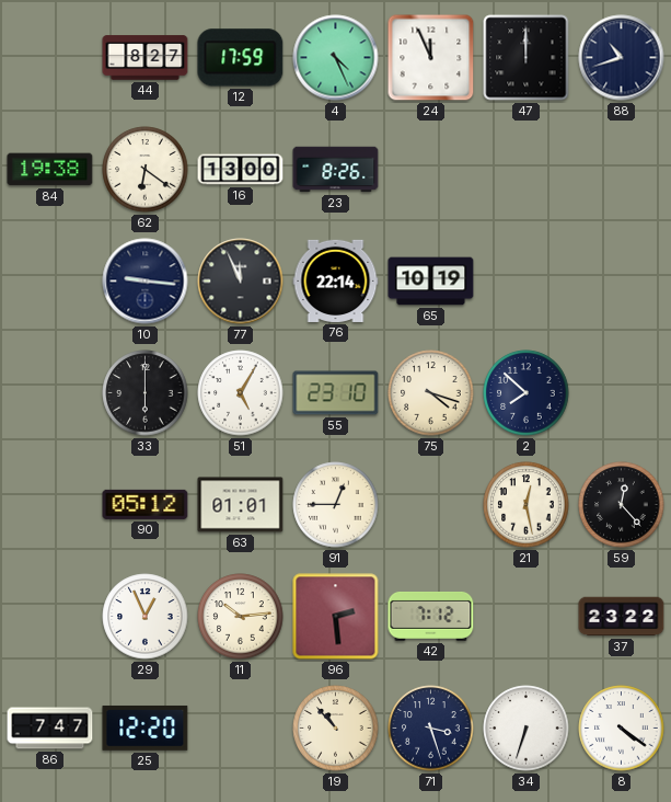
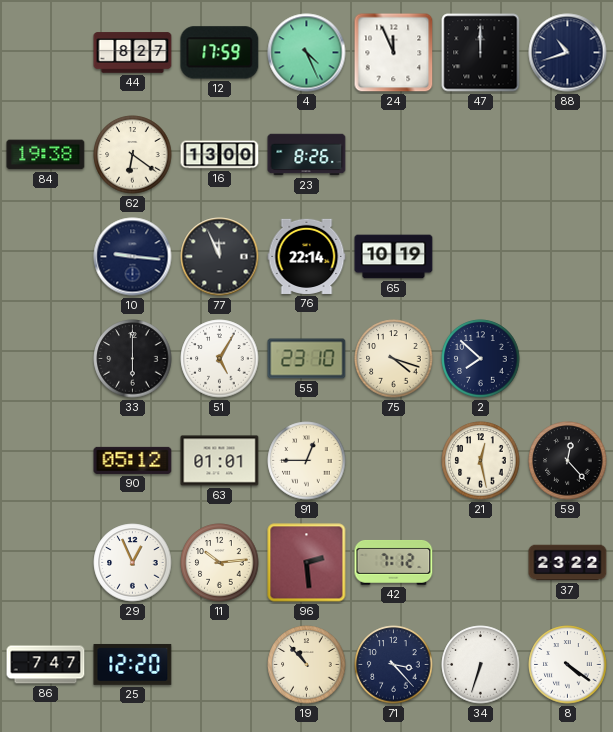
71: 3:27 -> 3:23
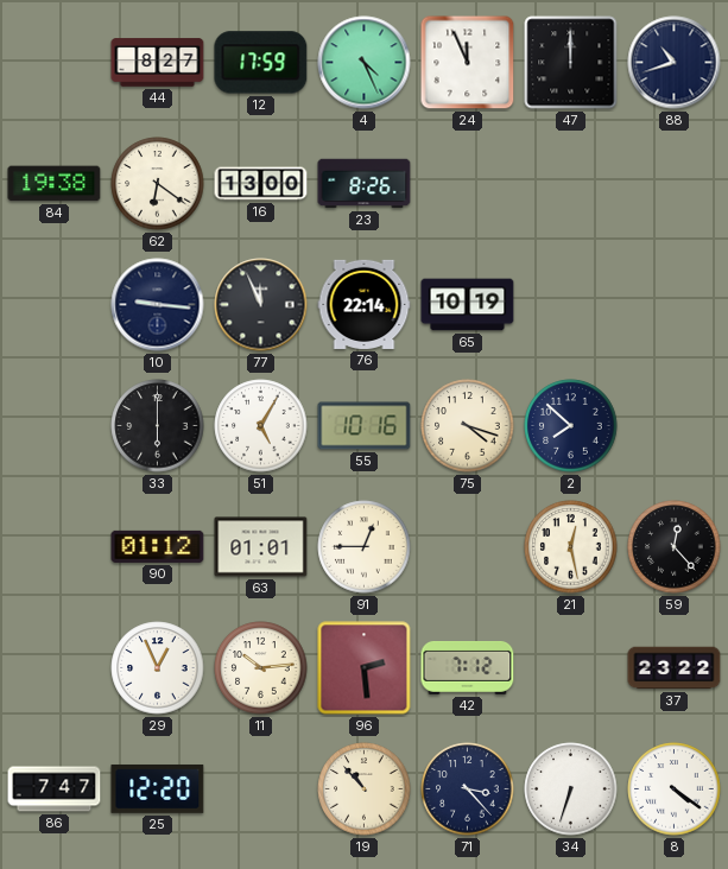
55: 23:10 -> 10:16
90: 05:12 -> 01:12
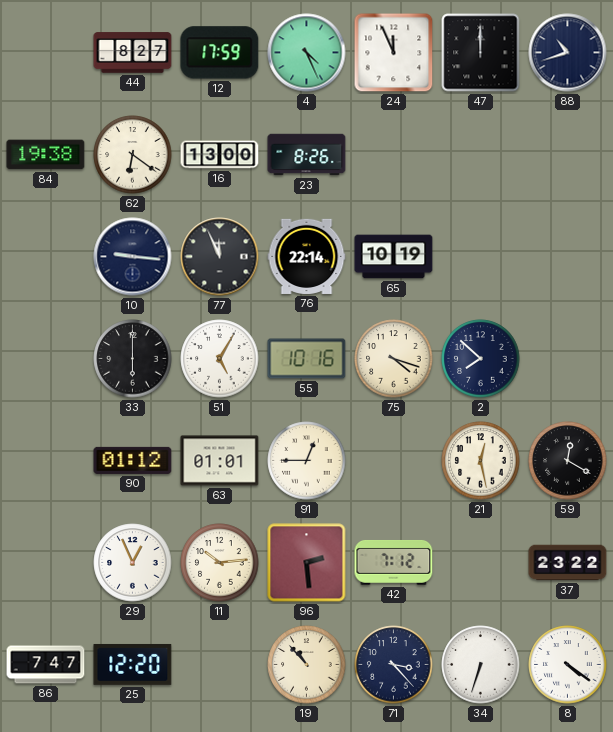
59: 12:23 -> 12:20
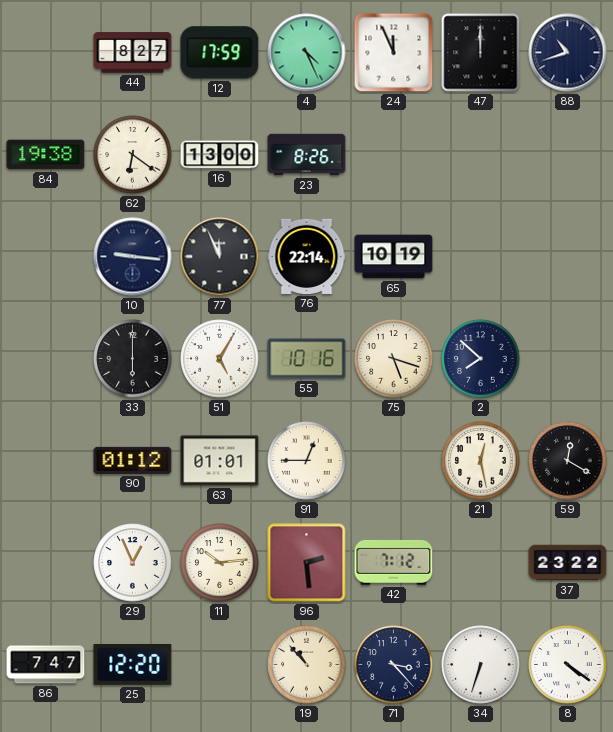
75: 4:18 -> 5:18
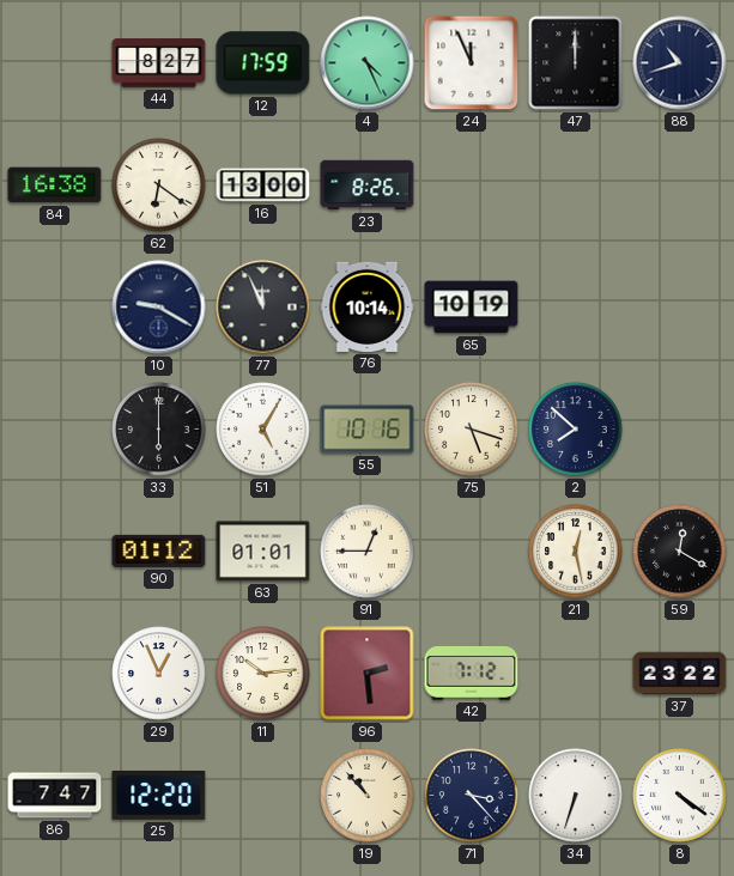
84: 19:38 -> 16:38
10: 9:16 -> 9:20
76: 22:14 -> 10:14
